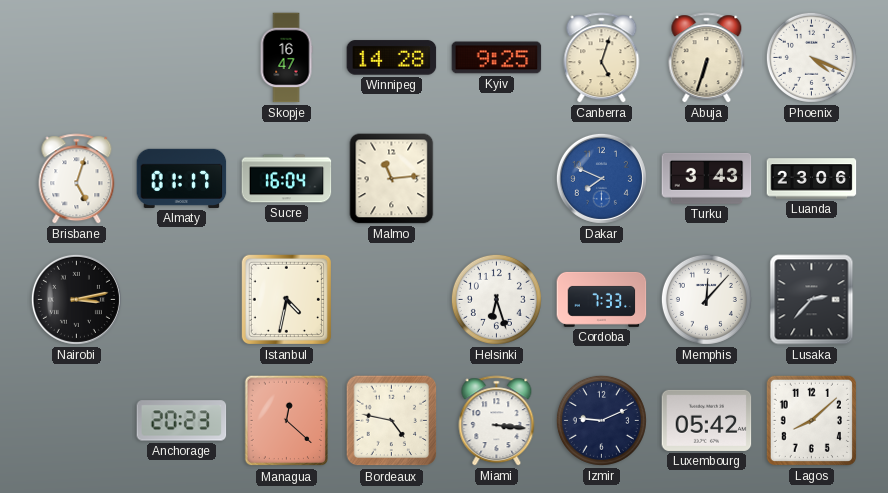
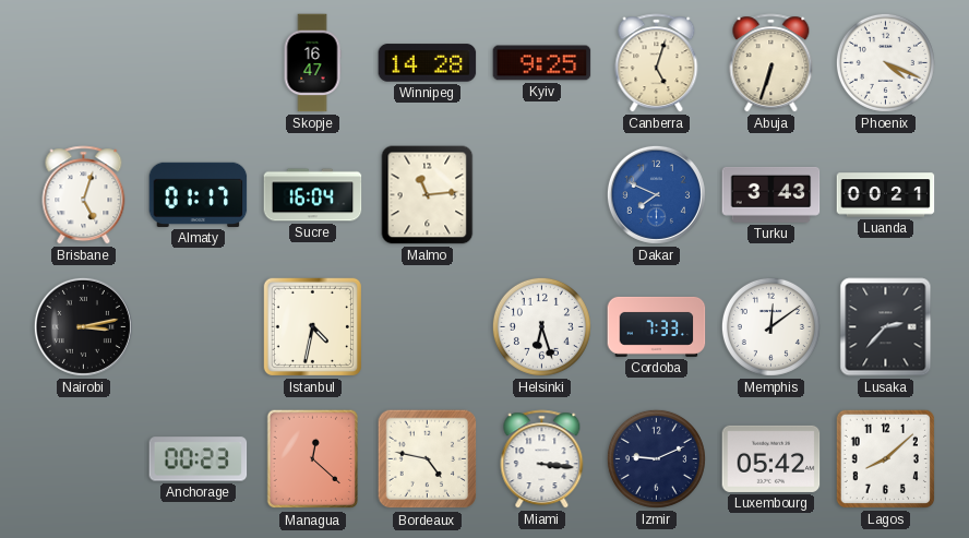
Luanda: 23:06 -> 00:21
Memphis: 12:07 -> 12:09
Anchorage: 20:23 -> 00:23
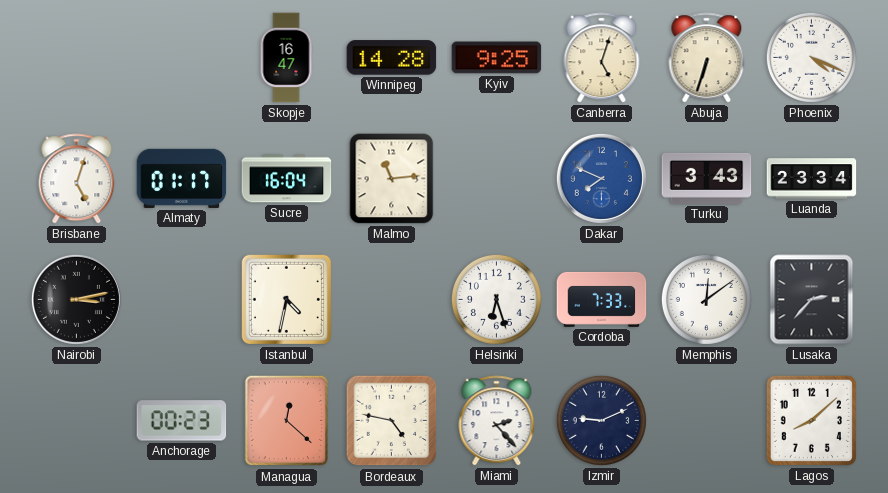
Luanda: 00:21 -> 23:34
Miami: 3:16 -> 2:23
Luxembourg: 05:42 -> none
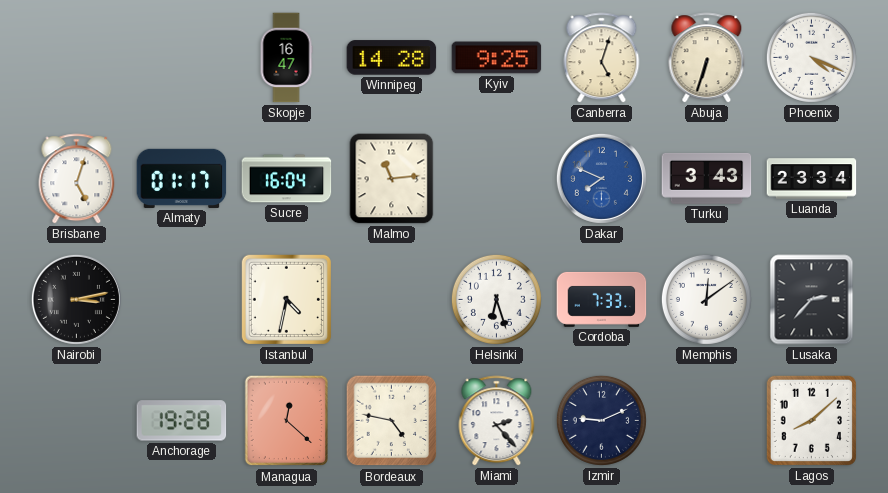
Anchorage: 00:23 -> 19:28
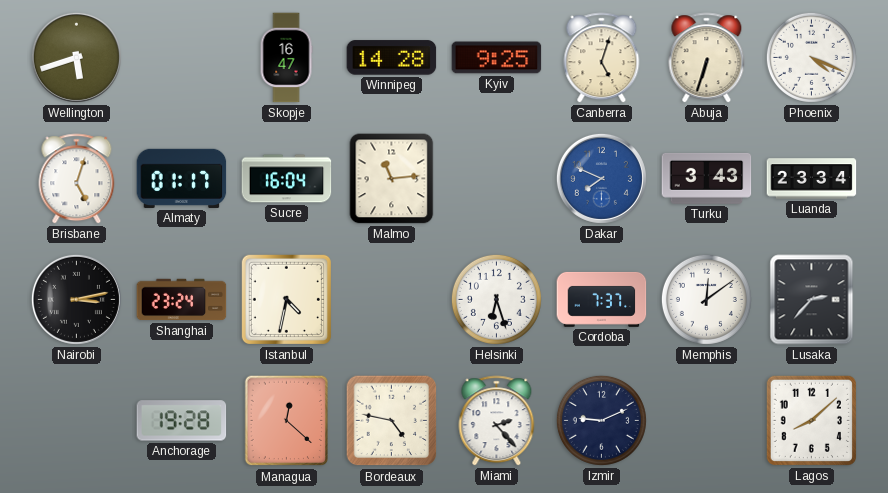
Wellington: none -> 5:42
Shanghai: none -> 23:24
Cordoba: 7:33 -> 7:37
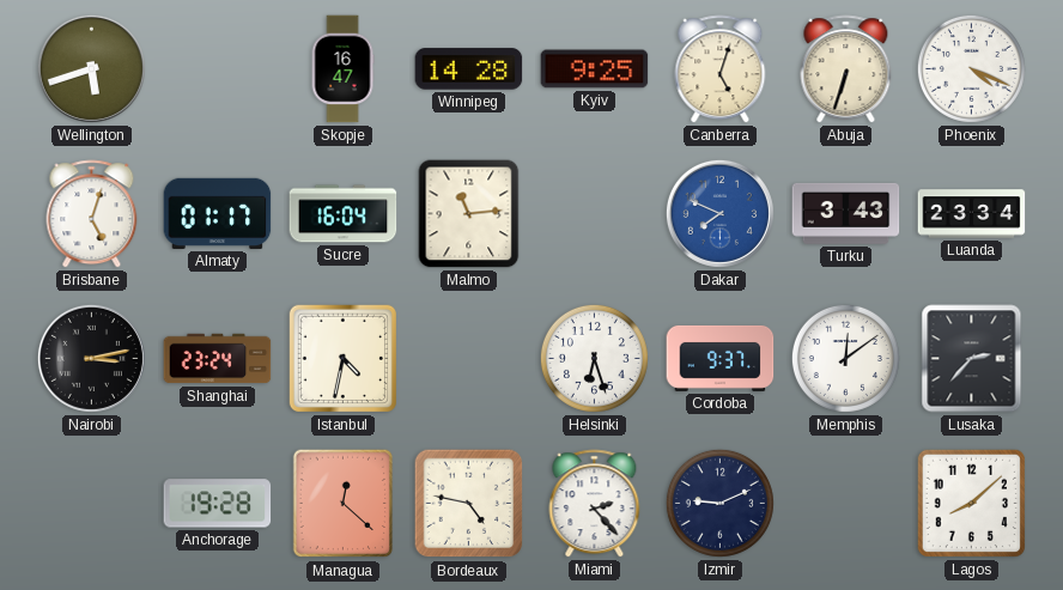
Cordoba: 7:37 -> 9:37
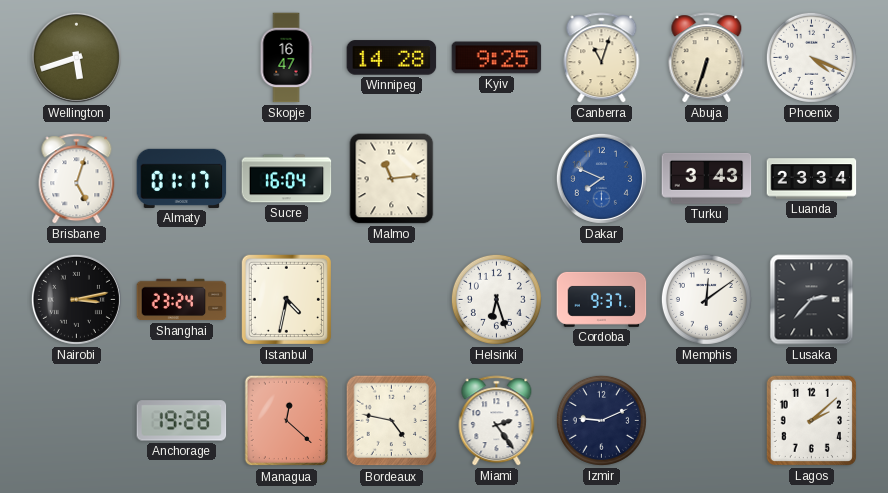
Canberra: 5:03 -> 11:03
Miami: 2:23 -> 2:24
Lagos: 8:08 -> 2:08
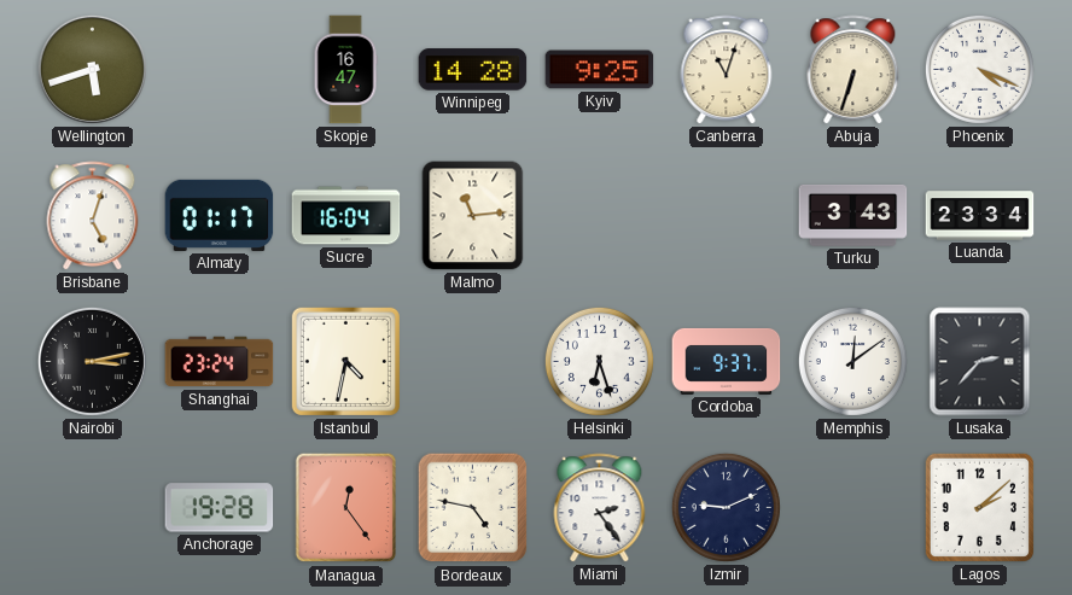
Dakar: 7:49 -> none
Managua: 12:22 -> 12:24
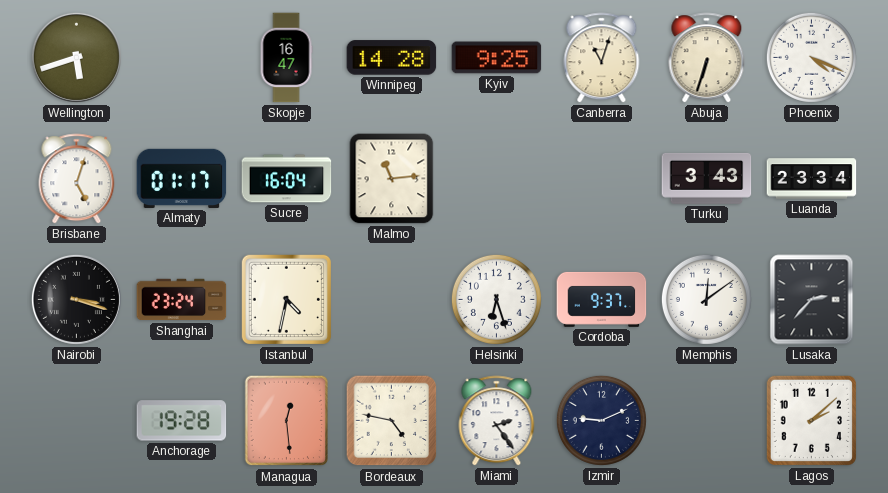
Nairobi: 3:13 -> 3:18
Managua: 12:24 -> 12:29
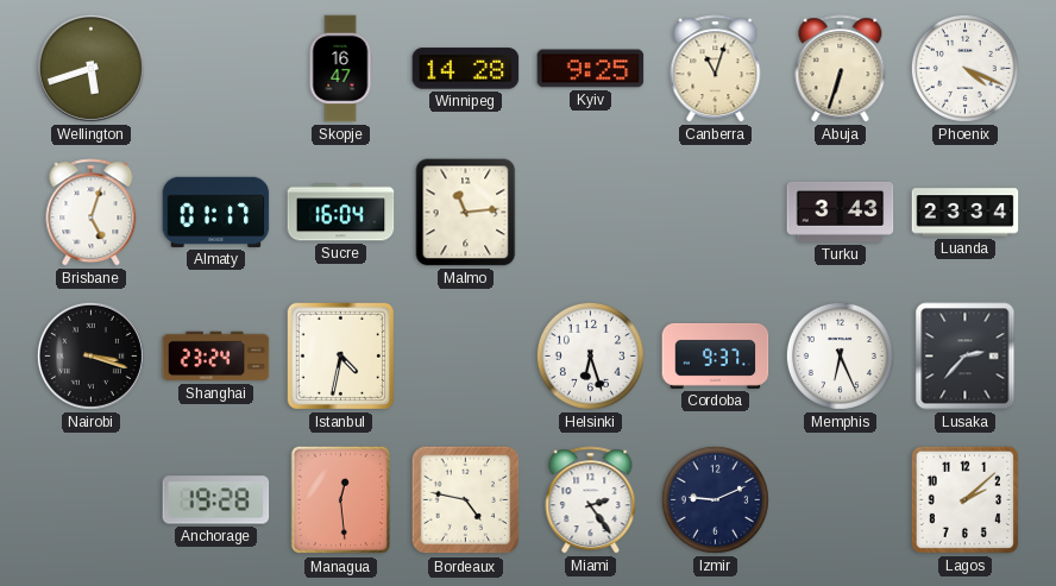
Memphis: 12:09 -> 6:26
